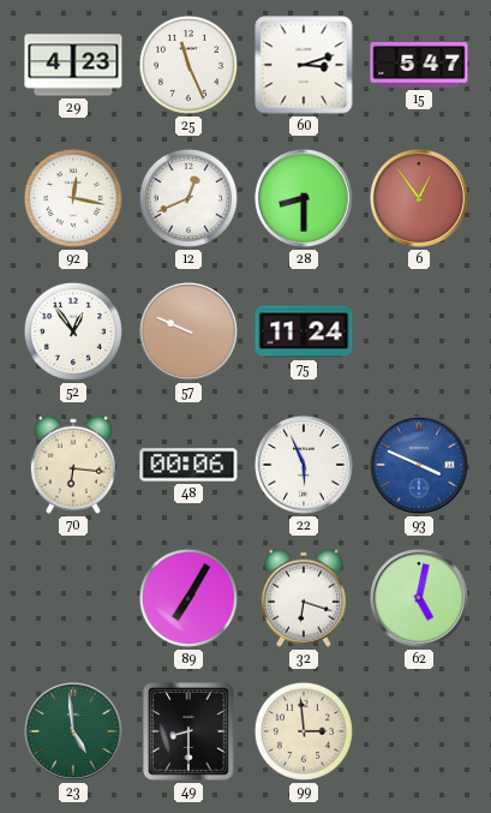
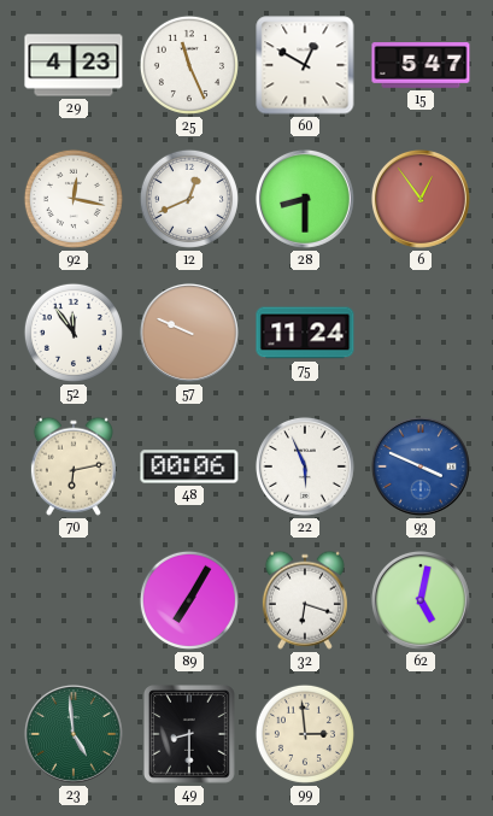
60: 3:12 -> 12:50
52: 12:54 -> 11:54
70: 6:16 -> 6:13
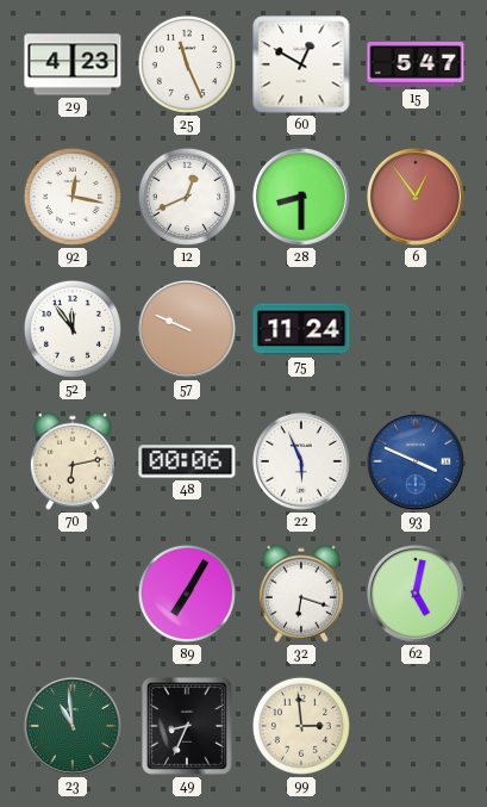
23: 4:59 -> 10:59
49: 8:30 -> 8:34
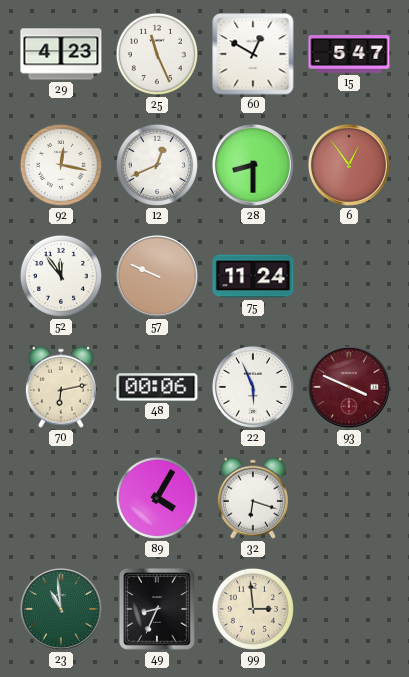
93 dial: blue -> burgundy
89: 7:05 -> 4:05
62: 5:02 -> none
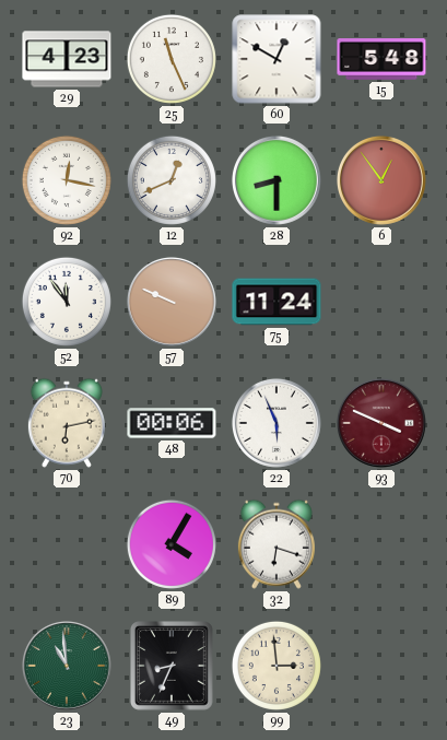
15: 5:47 -> 5:48
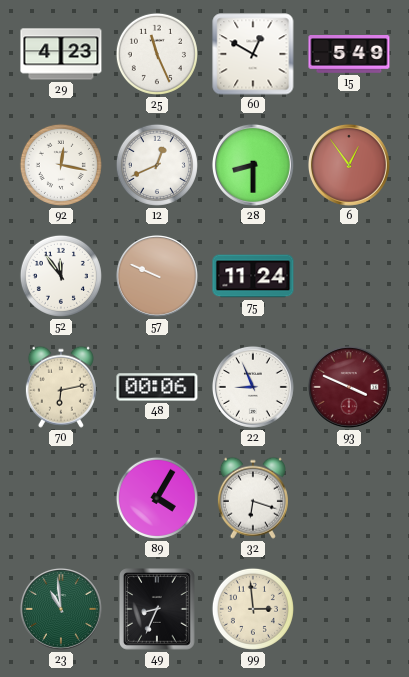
15: 5:48 -> 5:49
22: 5:56 -> 8:56
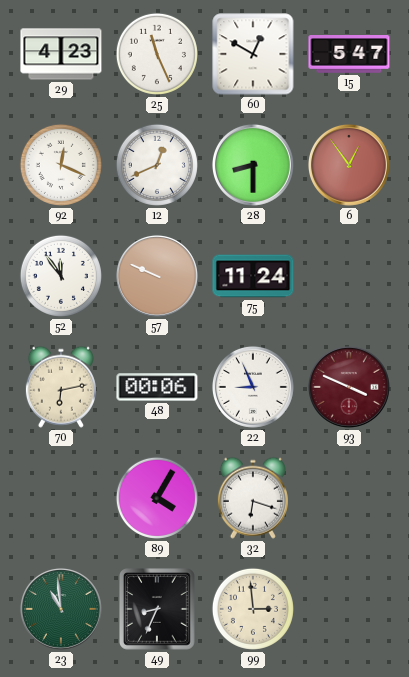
15: 5:49 -> 5:47
92: 12:17 -> 12:19
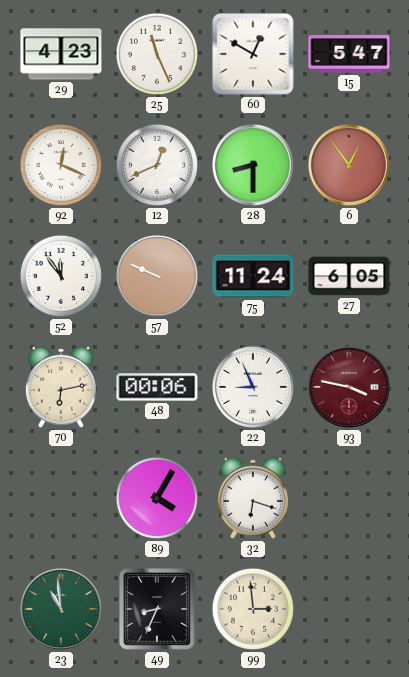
27: none -> 6:05
93: 3:49 -> 3:47
